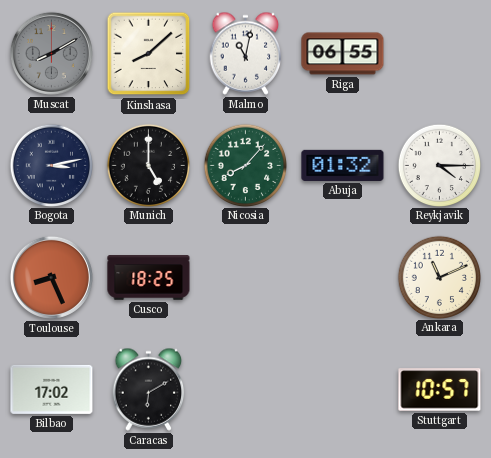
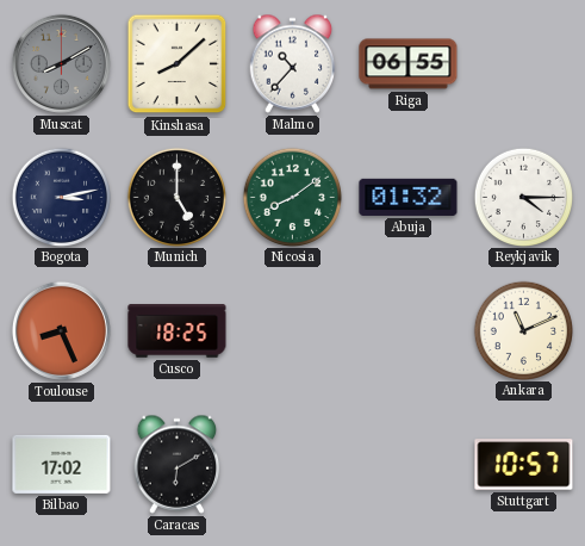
Malmo: 11:02 -> 10:37
Nicosia: 8:07 -> 8:09
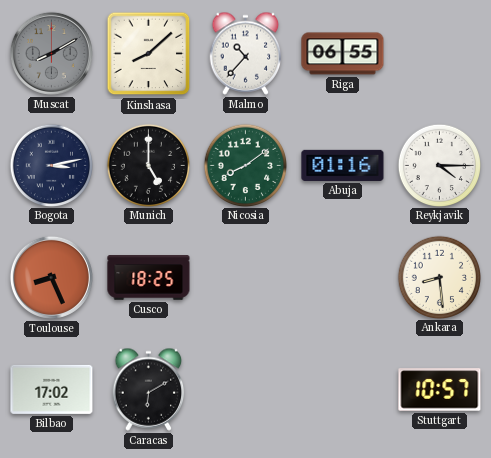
Abuja: 01:32 -> 01:16
Ankara: 11:11 -> 8:29
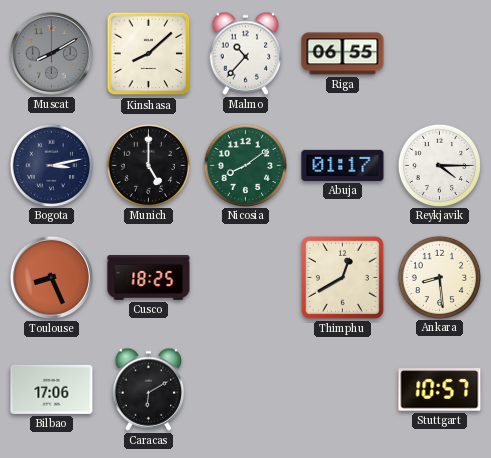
Abuja: 01:16 -> 01:17
Thimphu: none -> 12:40
Bilbao: 17:02 -> 17:06
